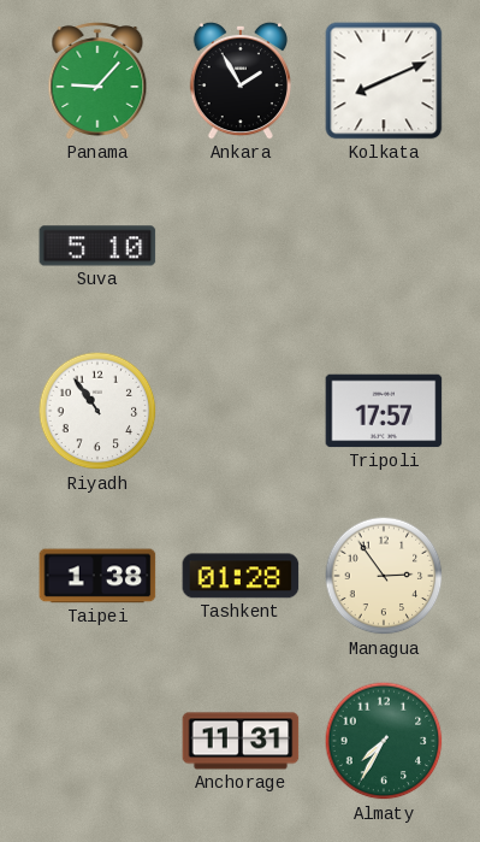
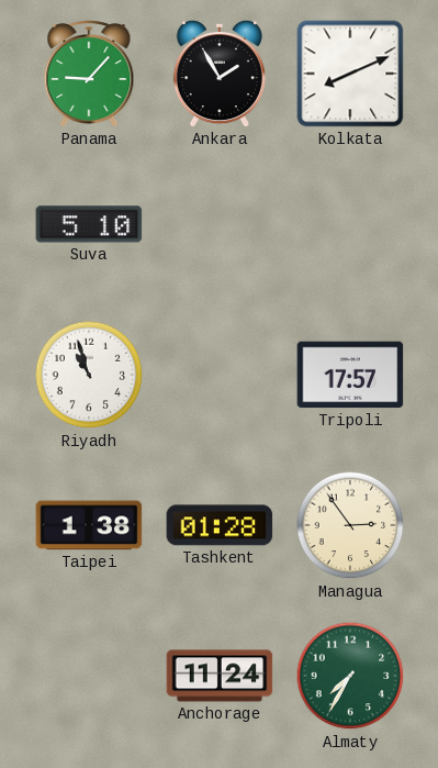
Riyadh: 10:54 -> 10:57
Anchorage: 11:31 -> 11:24
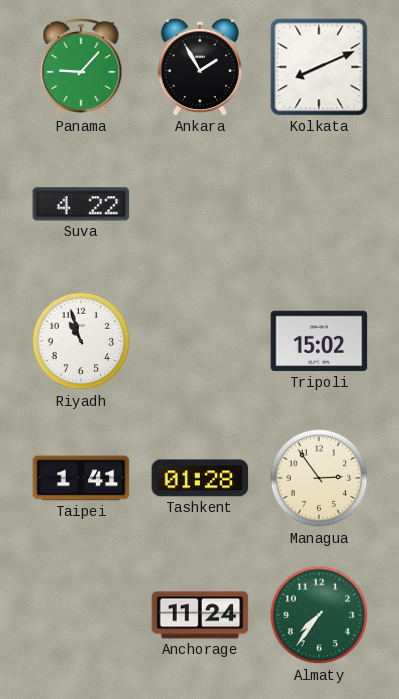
Suva: 5:10 -> 4:22
Tripoli: 17:57 -> 15:02
Taipei: 1:38 -> 1:41
Almaty: 7:35 -> 7:36
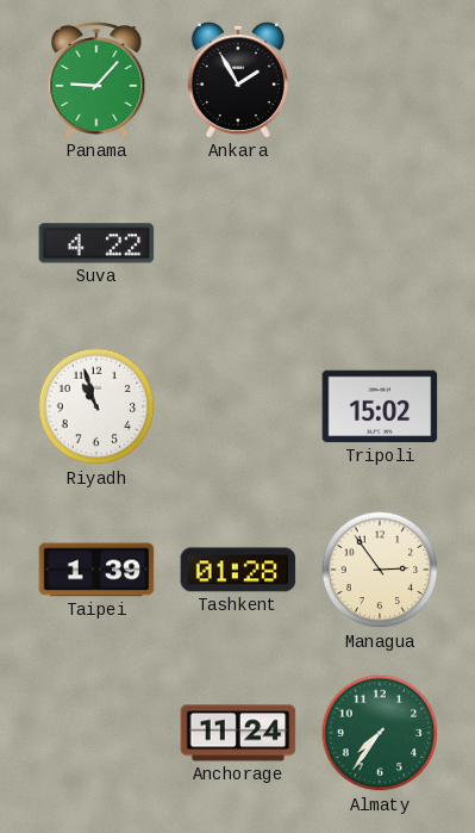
Kolkata: 8:11 -> none
Taipei: 1:41 -> 1:39
